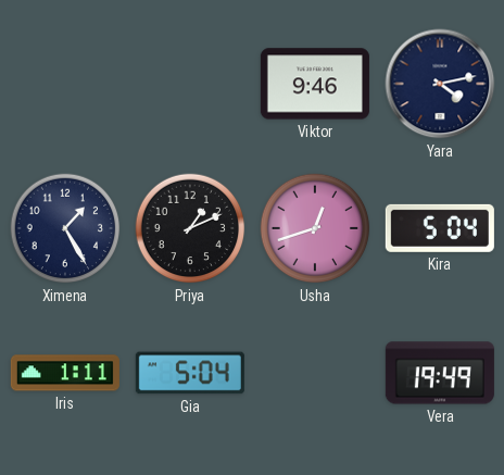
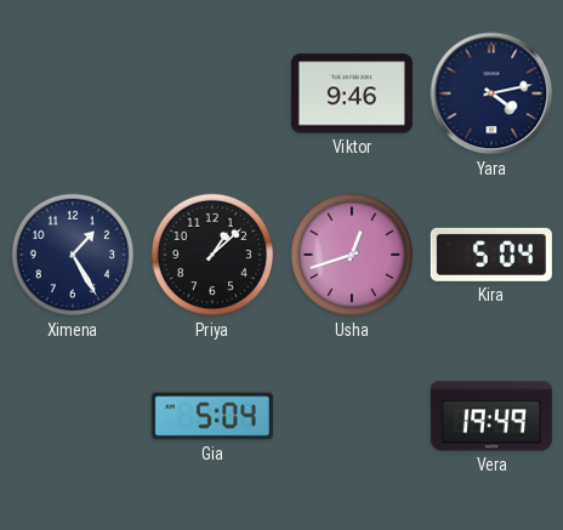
Priya: 1:11 -> 1:08
Iris: 1:11 -> none
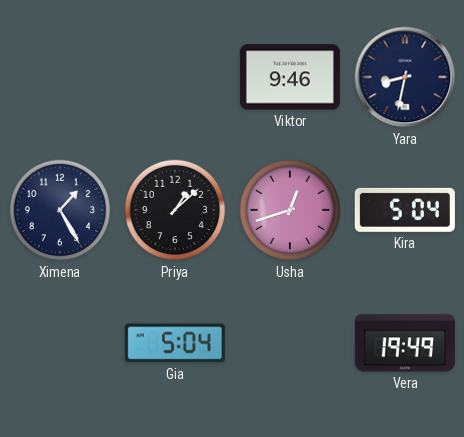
Yara: 4:13 -> 8:32
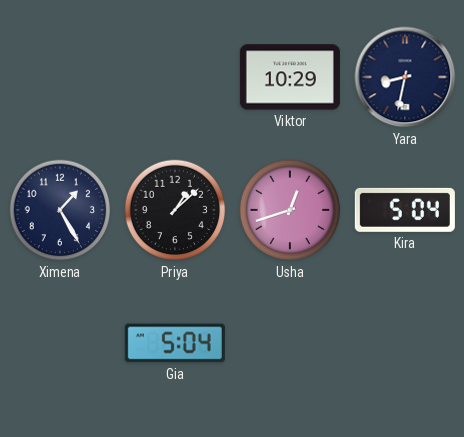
Viktor: 9:46 -> 10:29
Vera: 19:49 -> none
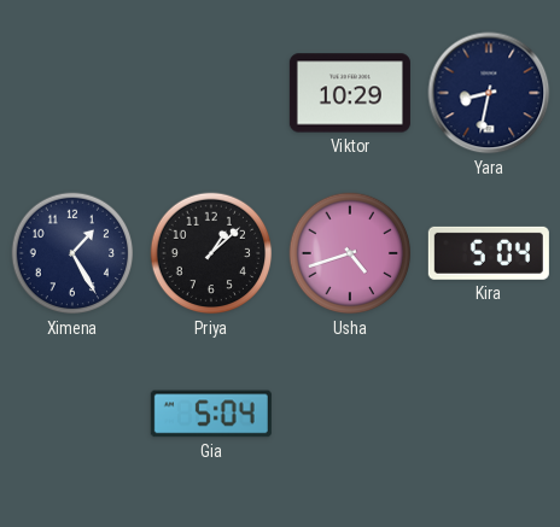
Usha: 12:42 -> 4:42
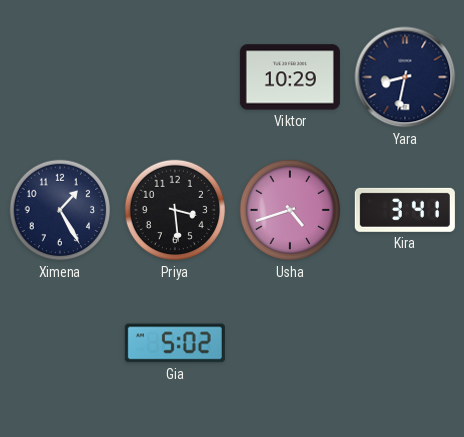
Priya: 1:08 -> 3:29
Kira: 5:04 -> 3:41
Gia: 5:04 -> 5:02
